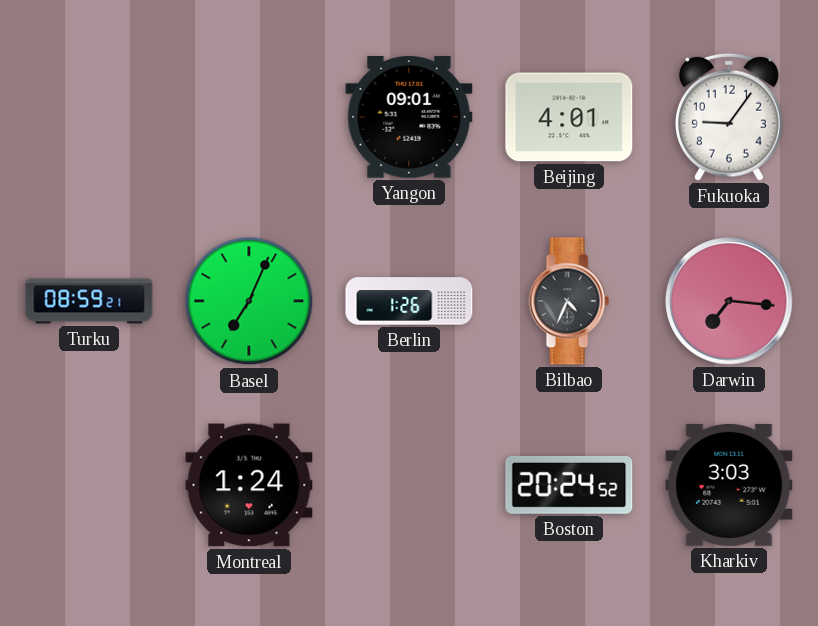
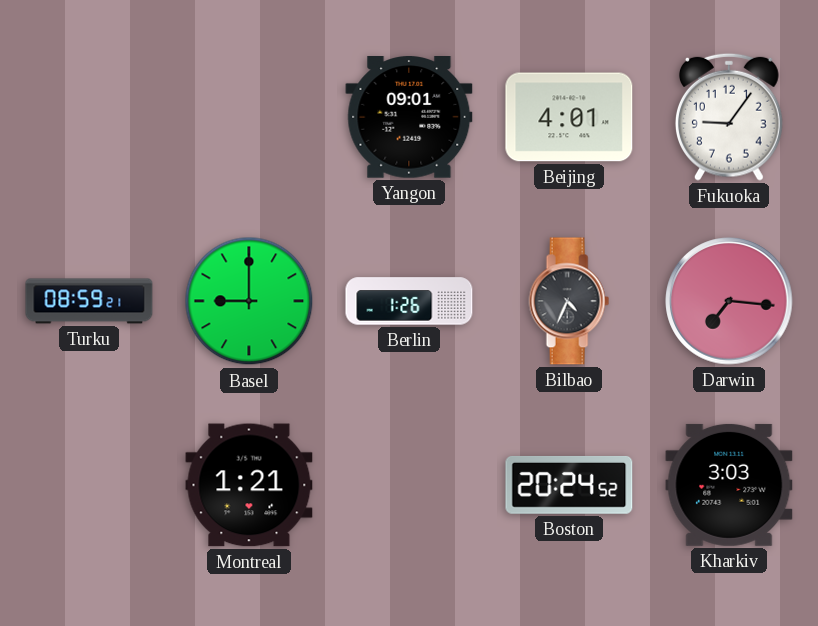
Basel: 7:04 -> 9:00
Montreal: 1:24 -> 1:21
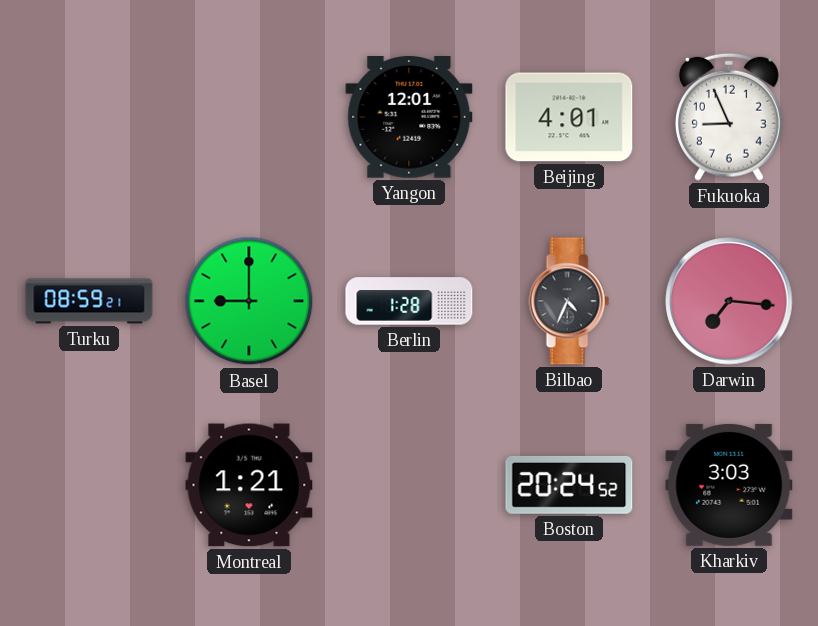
Yangon: 09:01 -> 12:01
Fukuoka: 9:06 -> 8:56
Berlin: 1:26 -> 1:28
